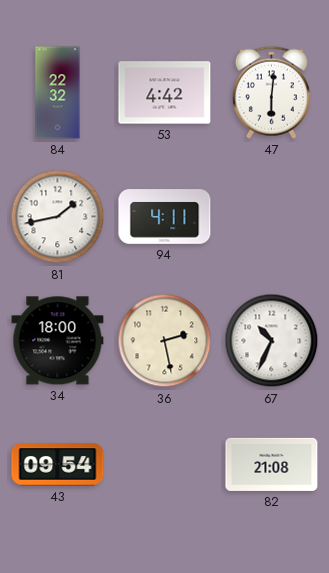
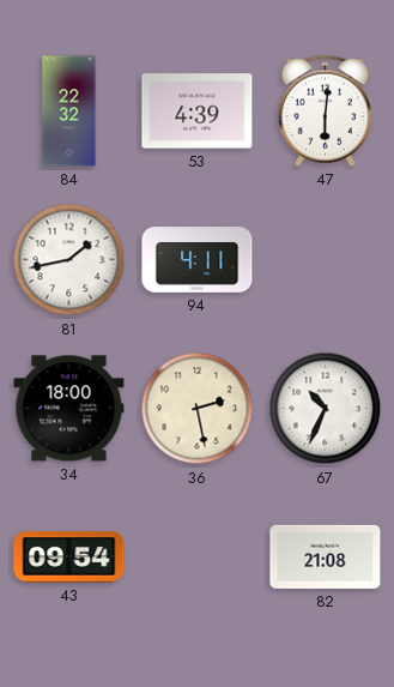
53: 4:42 -> 4:39
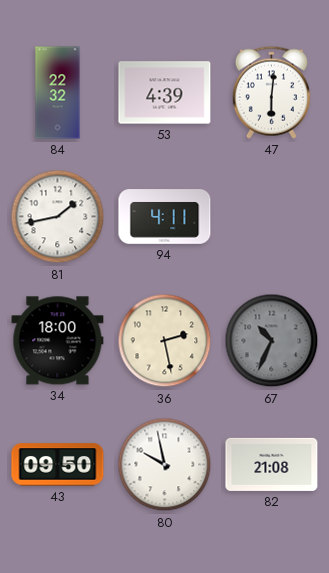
67 dial: white -> grey
43: 09:54 -> 09:50
80: none -> 9:58
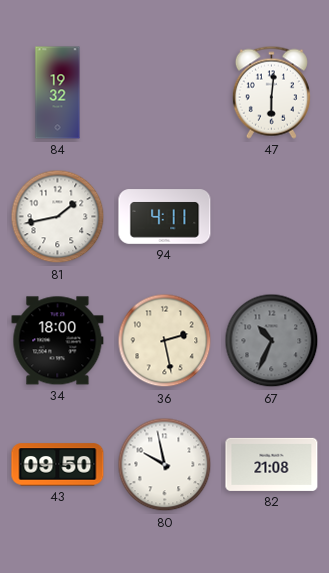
84: 22:32 -> 19:32
53: 4:39 -> none
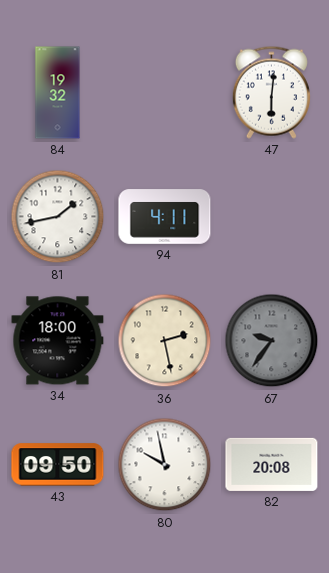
67: 10:34 -> 9:36
82: 21:08 -> 20:08
